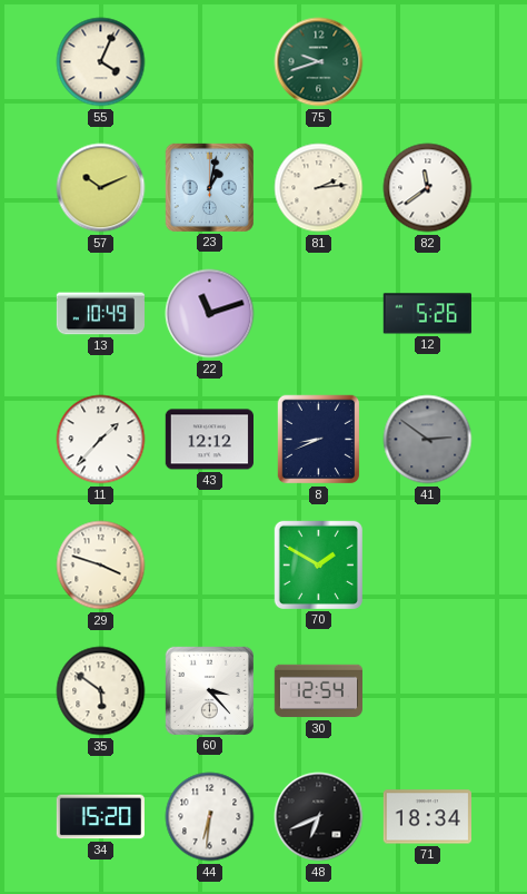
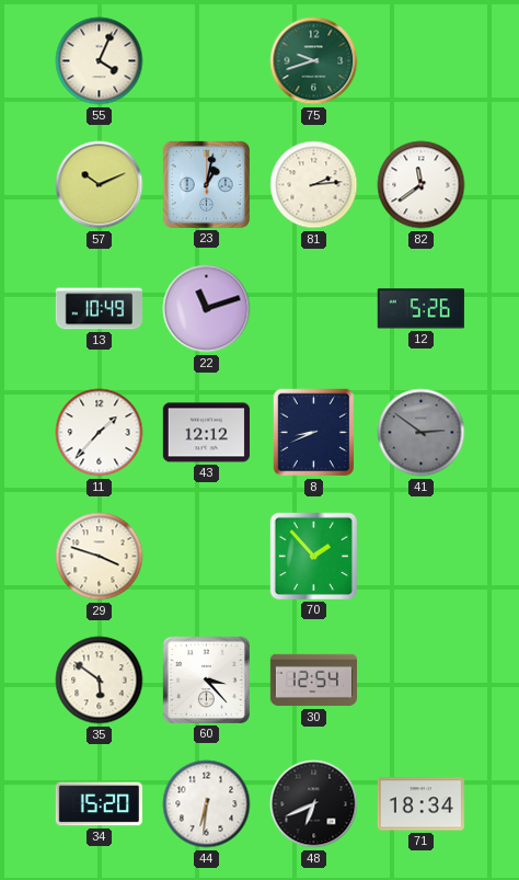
70: 1:50 -> 1:53
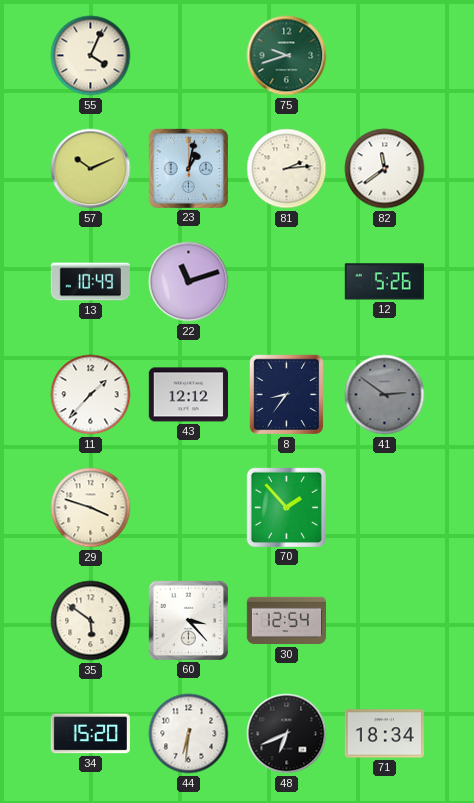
8: 8:41 -> 8:36
